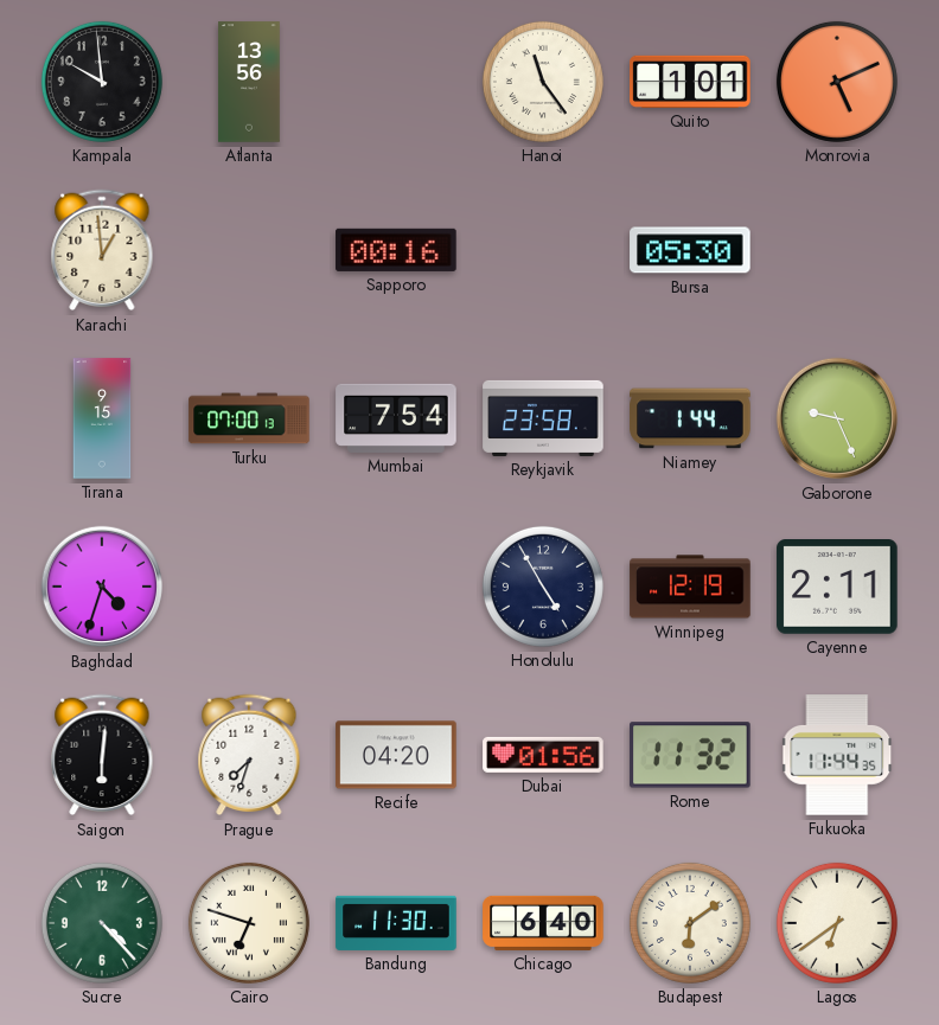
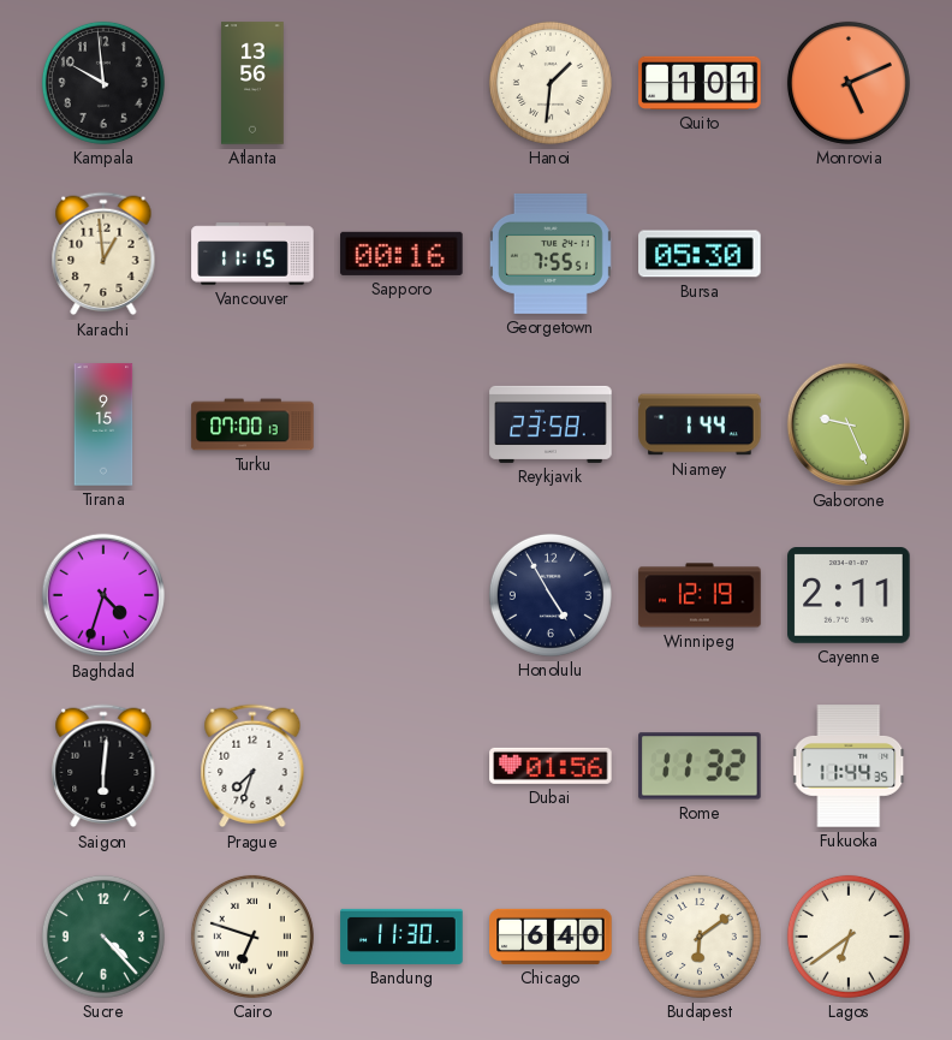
Hanoi: 11:24 -> 1:31
Vancouver: none -> 11:15
Georgetown: none -> 7:55
Mumbai: 7:54 -> none
Recife: 04:20 -> none
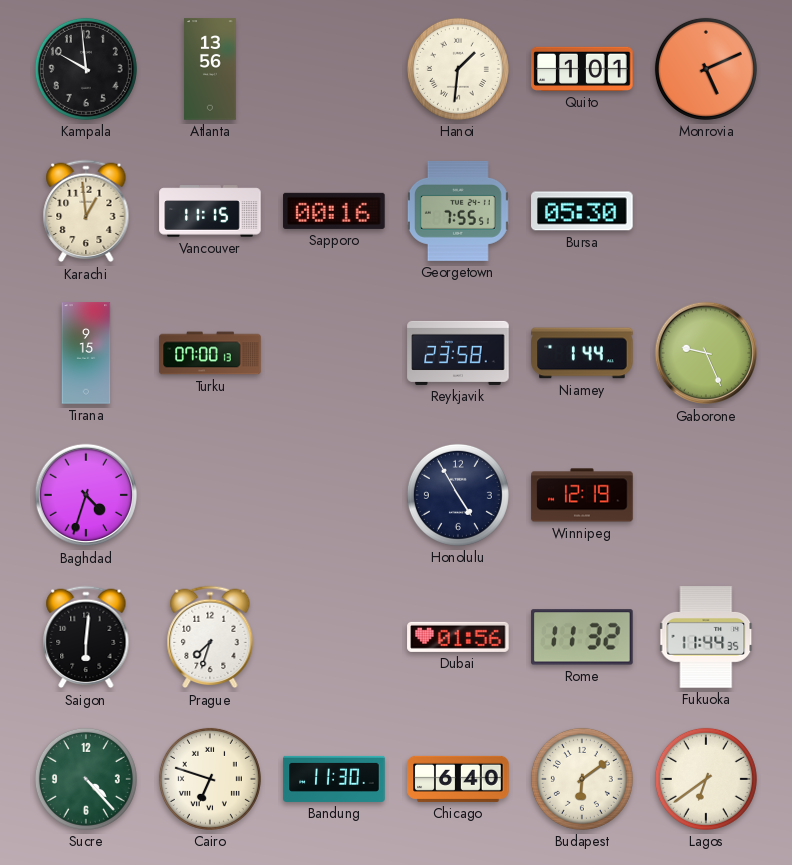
Cayenne: 2:11 -> none
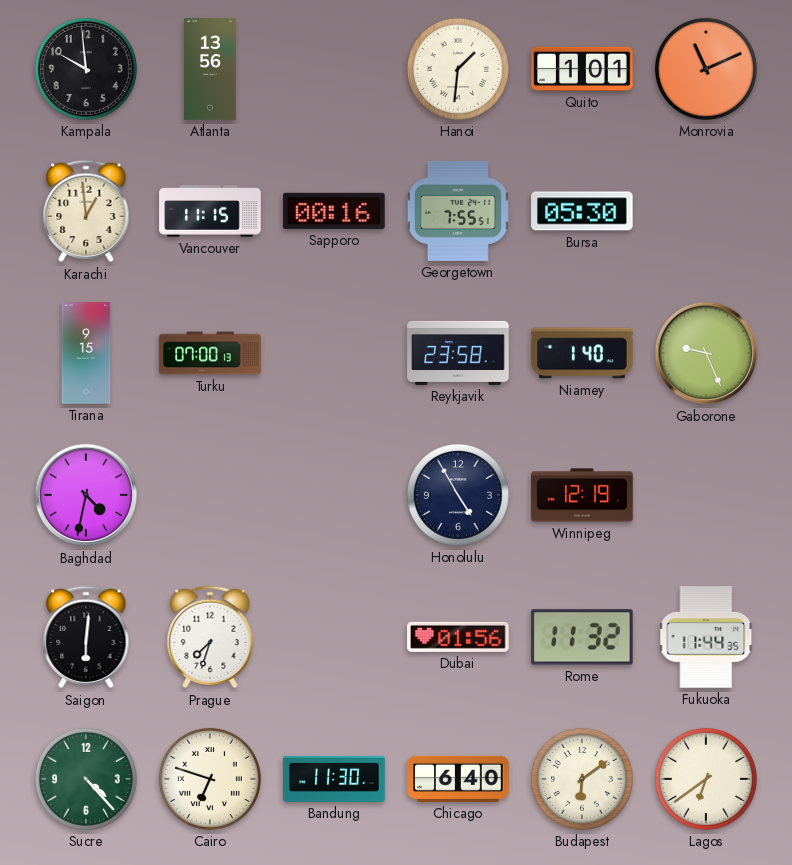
Monrovia: 5:11 -> 11:11
Niamey: 1:44 -> 1:40
Baghdad: 4:33 -> 4:32
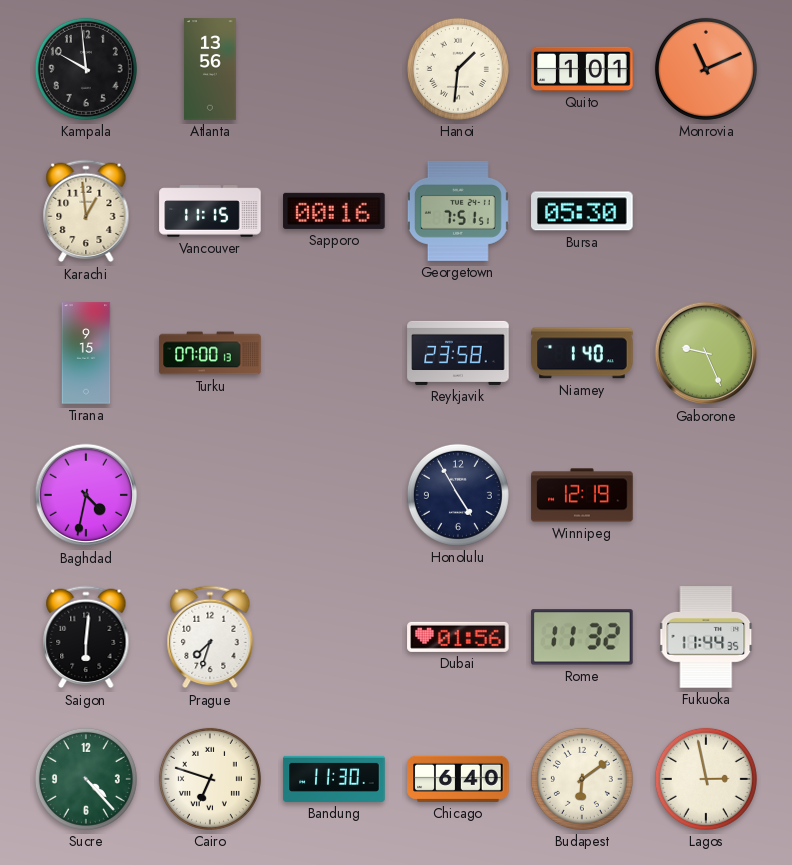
Georgetown: 7:55 -> 7:51
Lagos: 6:39 -> 2:58
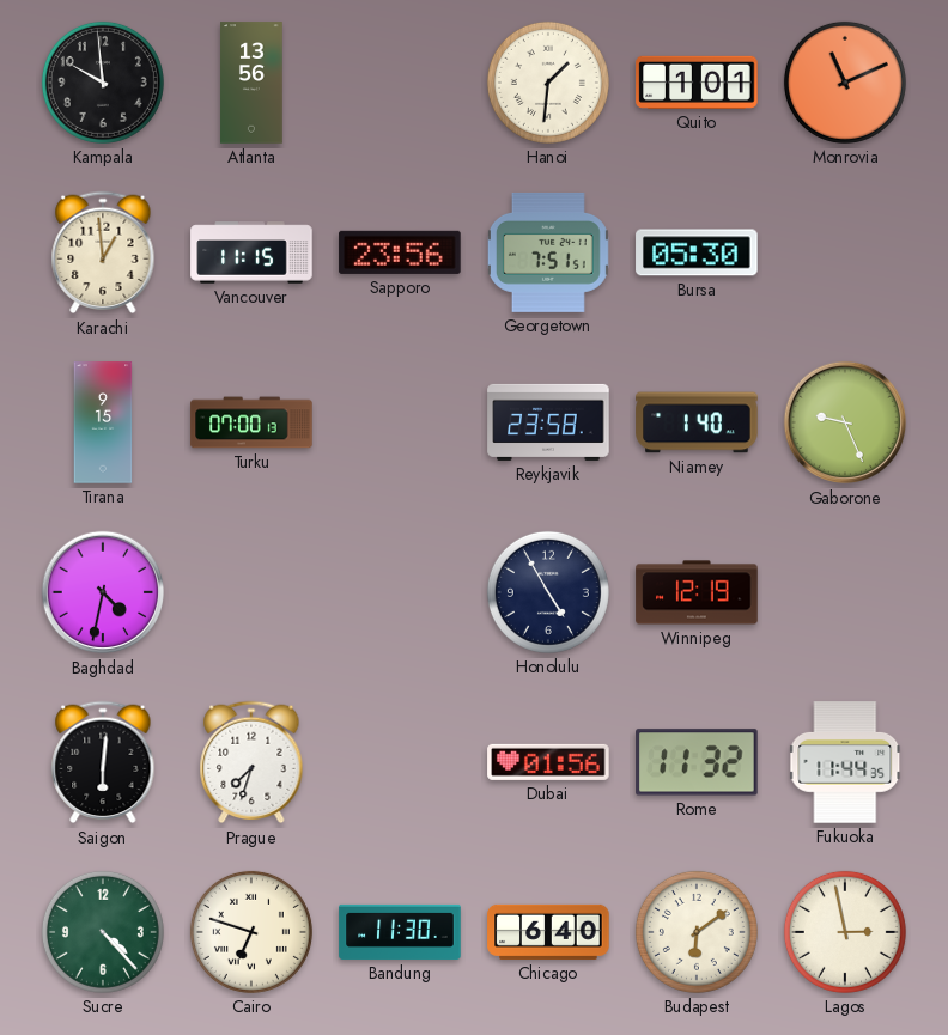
Sapporo: 00:16 -> 23:56
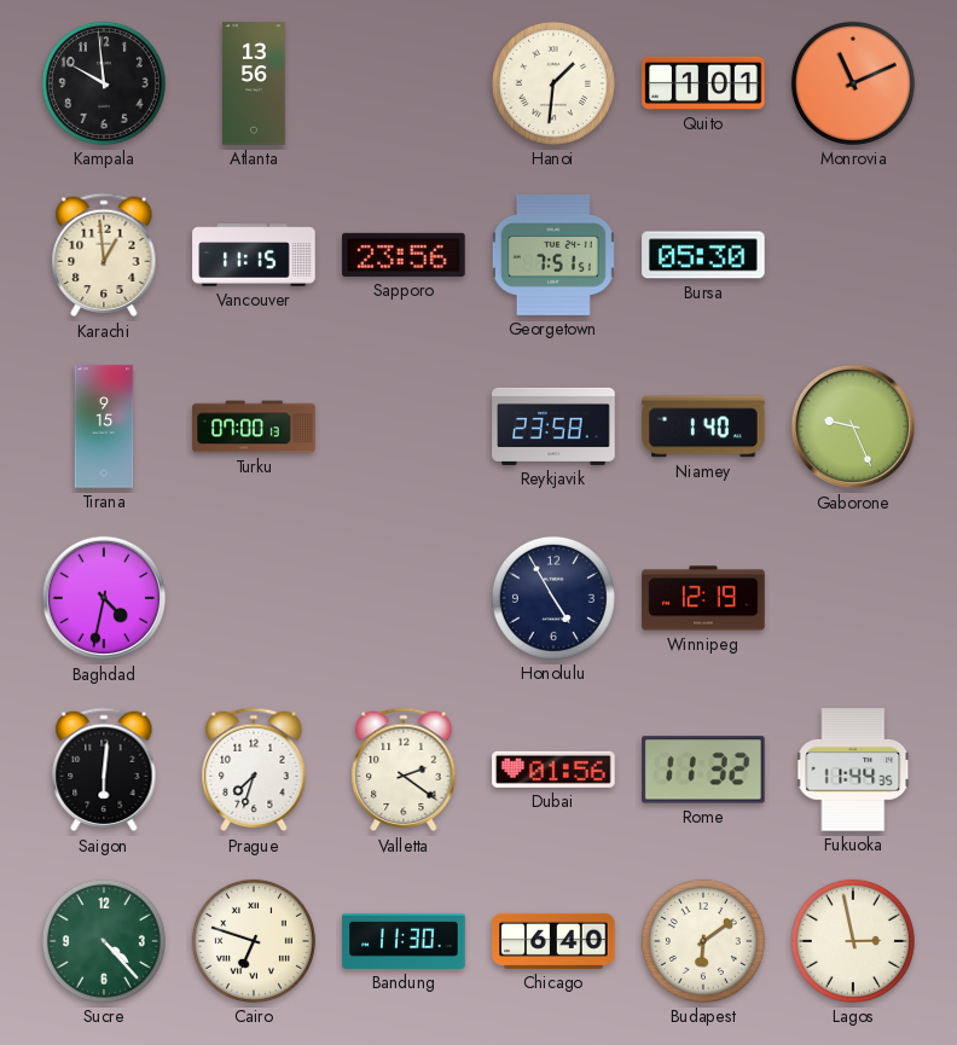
Valletta: none -> 2:21
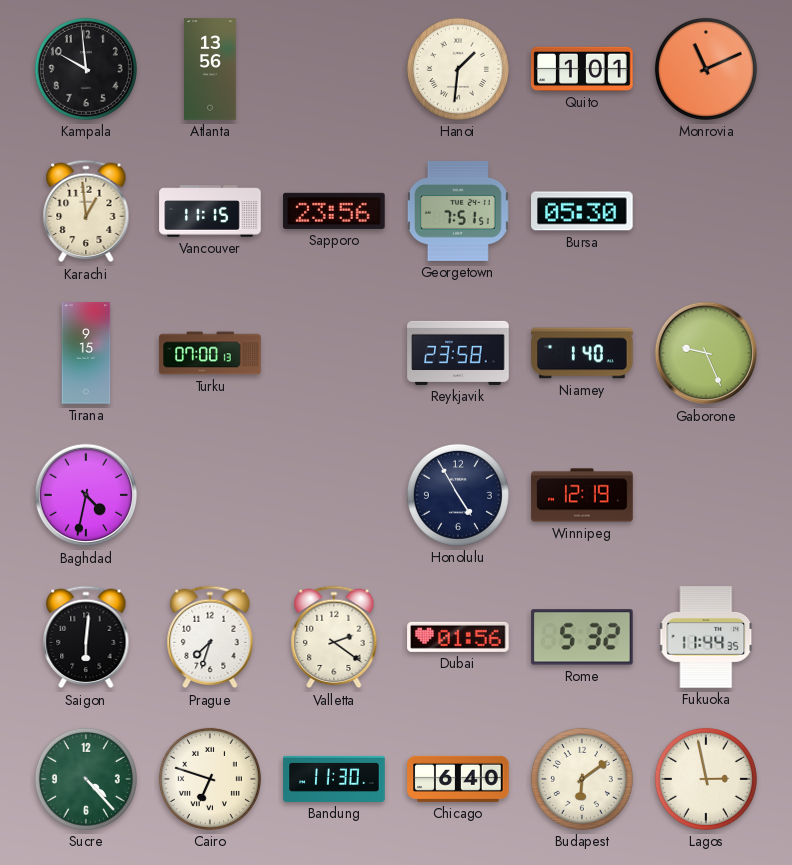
Rome: 11:32 -> 5:32
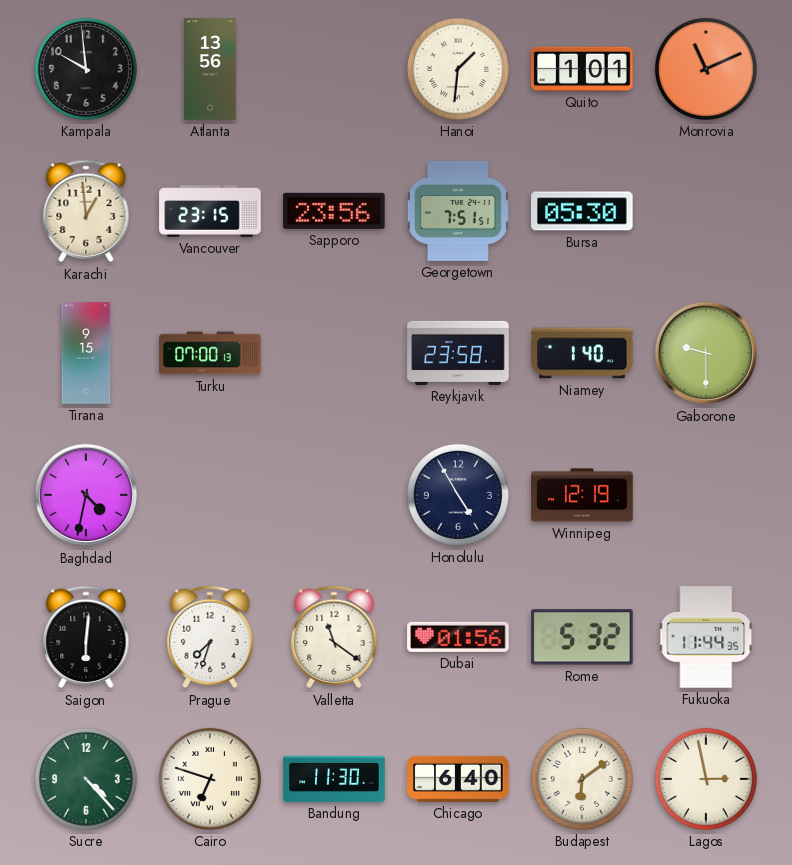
Vancouver: 11:15 -> 23:15
Gaborone: 9:26 -> 9:30
Valletta: 2:21 -> 11:21
